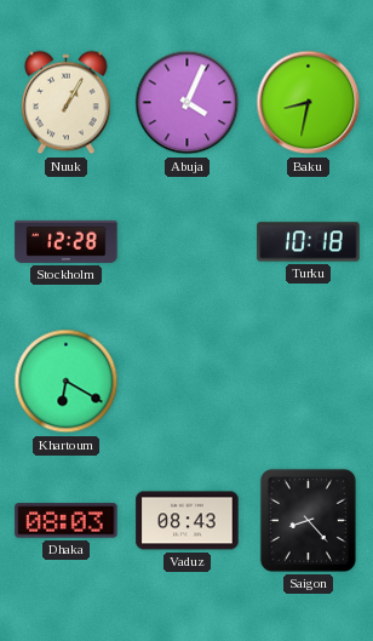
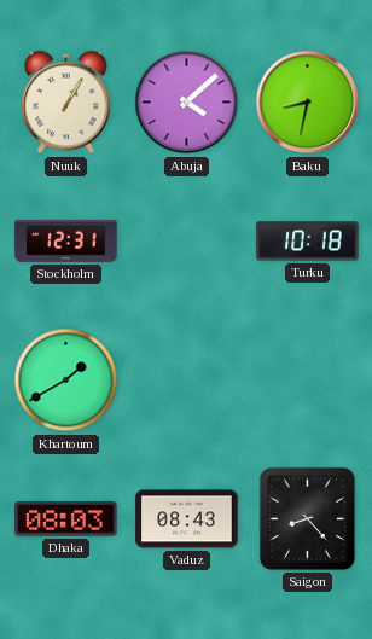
Abuja: 4:04 -> 4:08
Stockholm: 12:28 -> 12:31
Khartoum: 6:20 -> 1:40
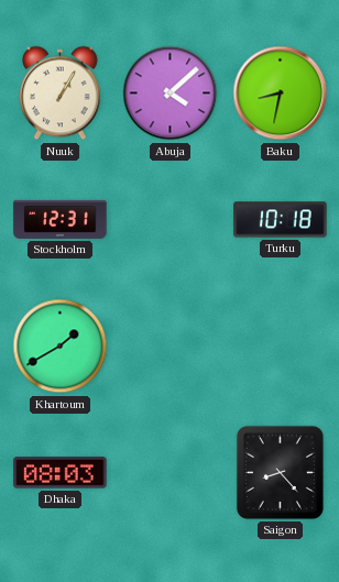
Vaduz: 08:43 -> none
